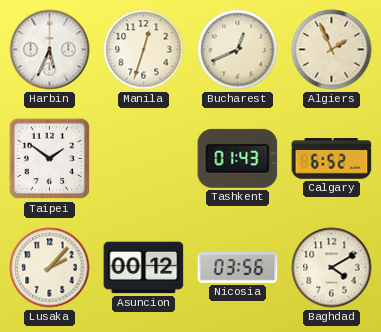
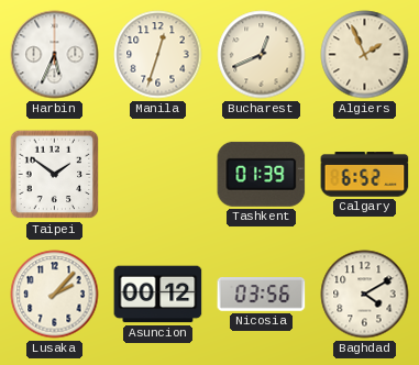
Tashkent: 01:43 -> 01:39
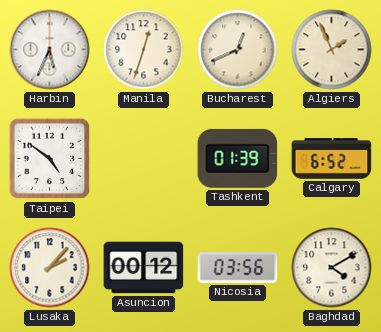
Taipei: 1:51 -> 4:51
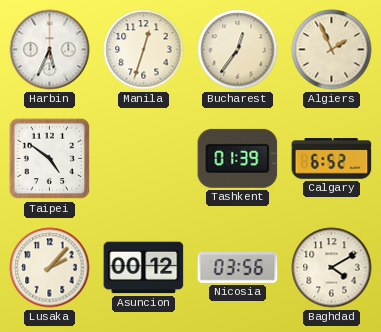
Bucharest: 12:41 -> 12:36
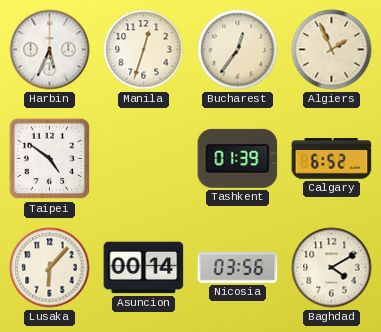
Lusaka: 2:07 -> 6:07
Asuncion: 00:12 -> 00:14
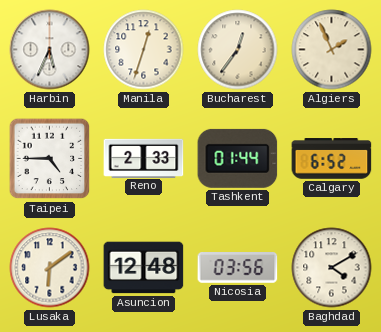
Taipei: 4:51 -> 4:45
Reno: none -> 2:33
Tashkent: 01:39 -> 01:44
Lusaka: 6:07 -> 6:09
Asuncion: 00:14 -> 12:48
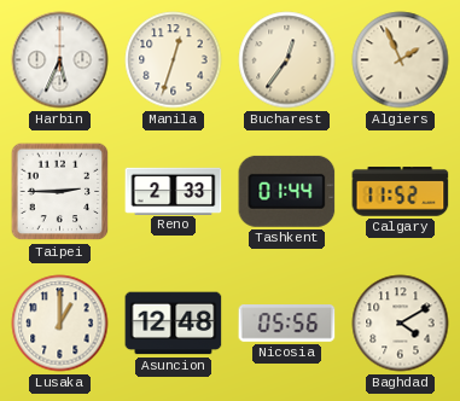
Taipei: 4:45 -> 2:45
Calgary: 6:52 -> 11:52
Lusaka: 6:09 -> 1:00
Nicosia: 03:56 -> 05:56
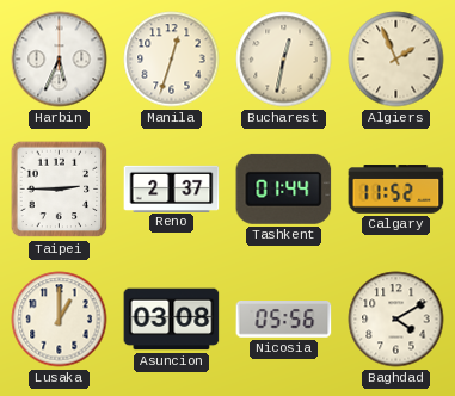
Bucharest: 12:36 -> 12:32
Reno: 2:33 -> 2:37
Asuncion: 12:48 -> 03:08
